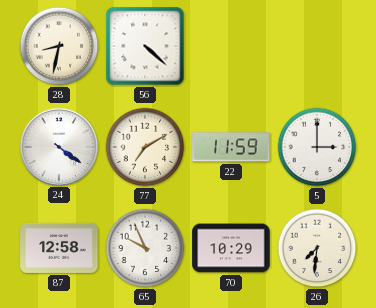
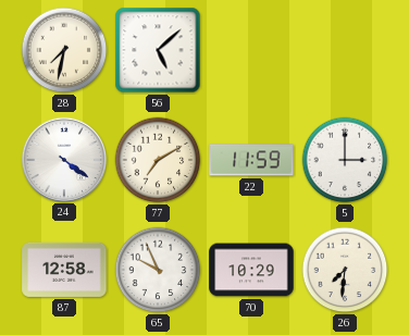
28: 8:32 -> 7:32
56: 4:22 -> 5:08
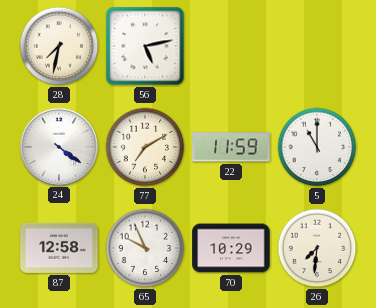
56: 5:08 -> 5:13
5: 3:00 -> 11:00
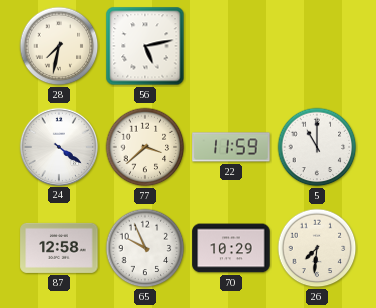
77: 7:10 -> 3:38
